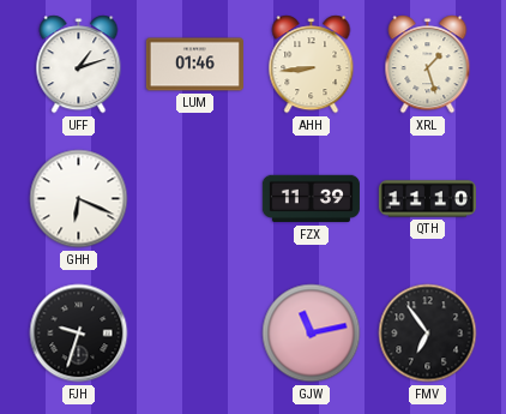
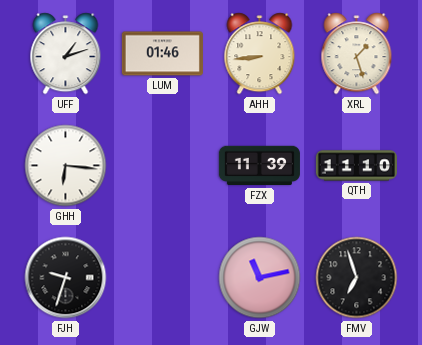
GHH: 6:19 -> 6:16
FMV: 6:54 -> 6:57
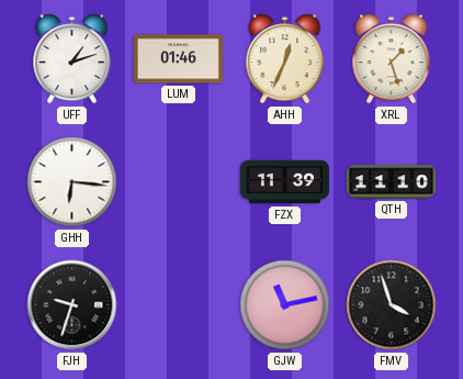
AHH: 8:44 -> 12:34
FMV: 6:57 -> 3:57
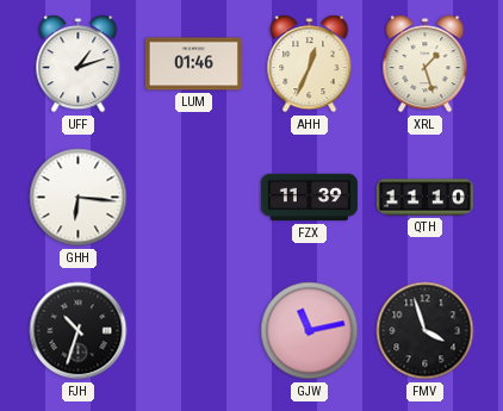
FJH: 9:33 -> 10:33
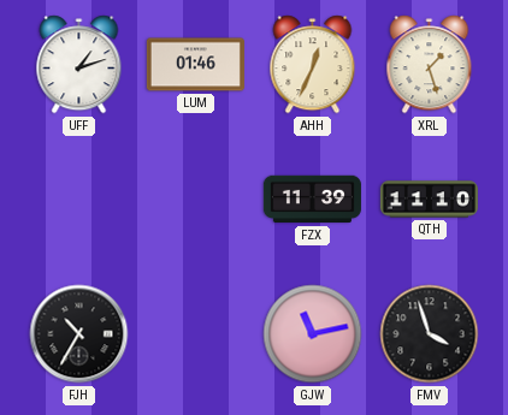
GHH: 6:16 -> none
FJH: 10:33 -> 10:35
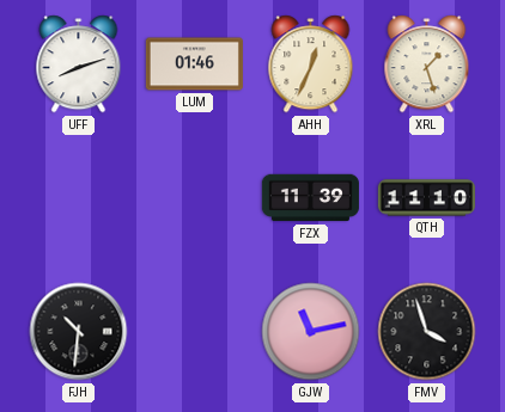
UFF: 1:12 -> 8:12
FJH: 10:35 -> 10:31
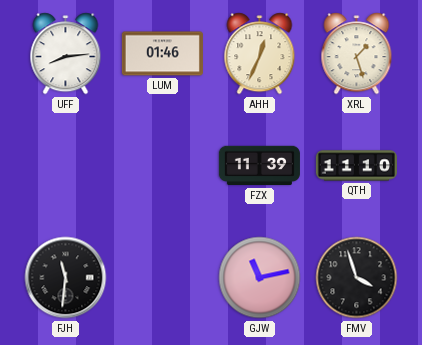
UFF: 8:12 -> 8:14
FJH: 10:31 -> 11:31
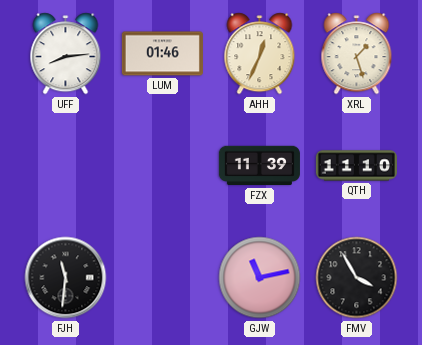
FMV: 3:57 -> 3:55
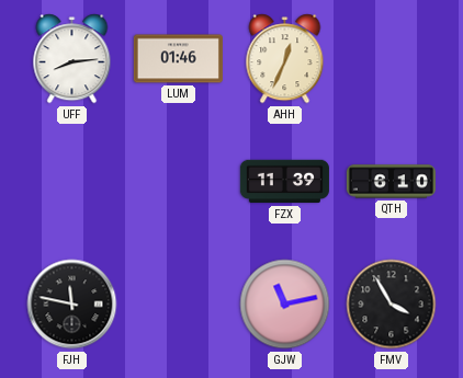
XRL: 1:27 -> none
QTH: 11:10 -> 6:10
FJH: 11:31 -> 11:47
